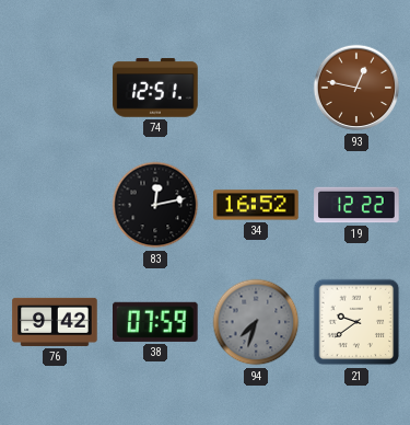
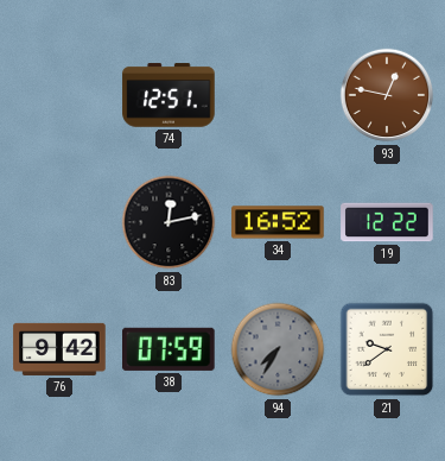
94: 7:33 -> 7:35
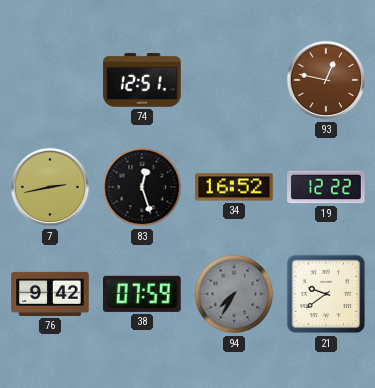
7: none -> 2:43
83: 12:13 -> 12:27
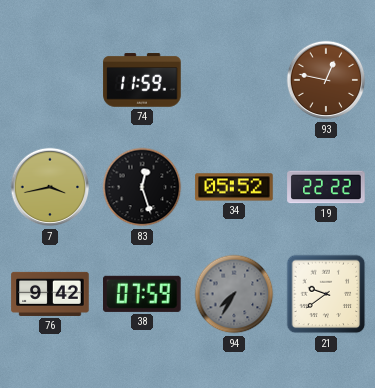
74: 12:51 -> 11:59
7: 2:43 -> 3:43
34: 16:52 -> 05:52
19: 12:22 -> 22:22
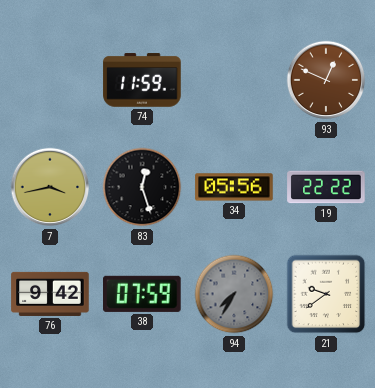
93: 12:47 -> 12:49
34: 05:52 -> 05:56
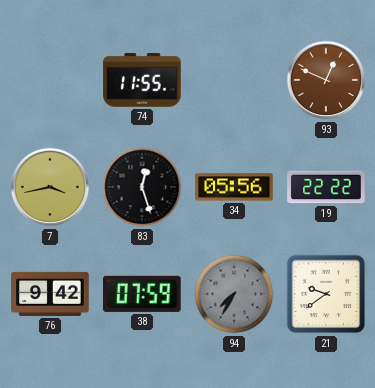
74: 11:59 -> 11:55
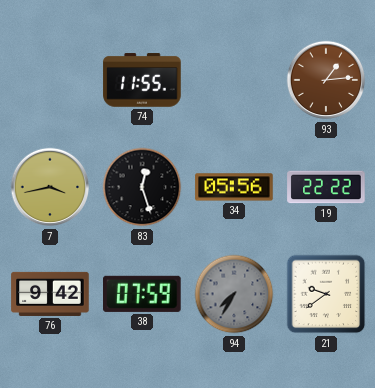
93: 12:49 -> 1:14
